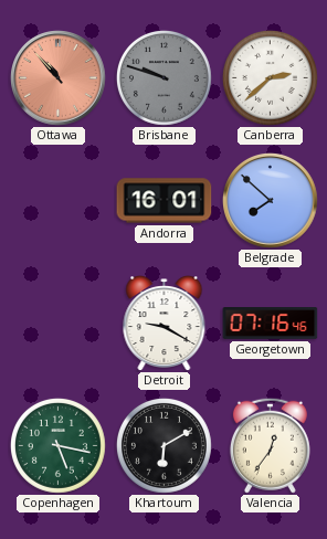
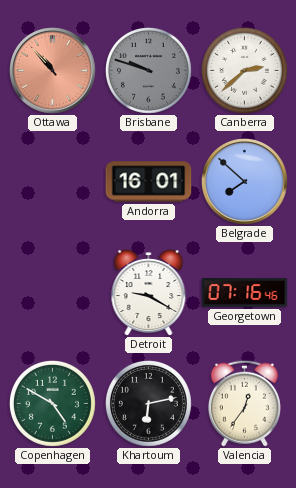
Copenhagen: 5:17 -> 4:50
Khartoum: 6:10 -> 6:13
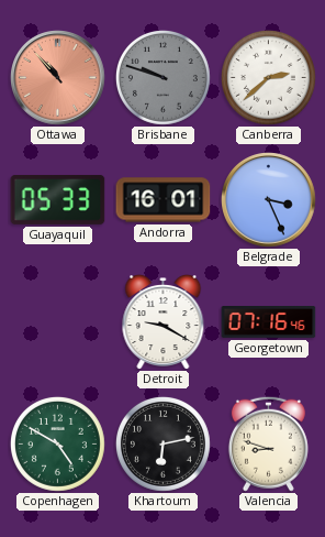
Guayaquil: none -> 05:33
Belgrade: 7:52 -> 3:26
Valencia: 12:36 -> 8:48
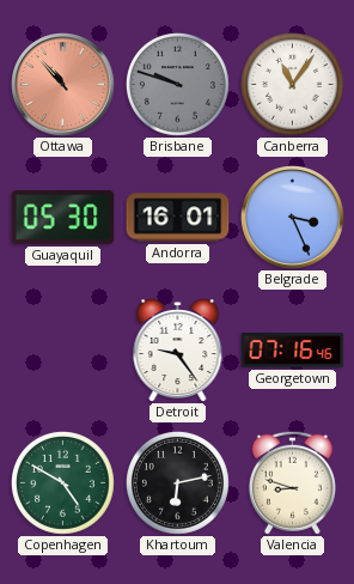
Canberra: 2:38 -> 11:06
Guayaquil: 05:33 -> 05:30
Detroit: 9:20 -> 9:24
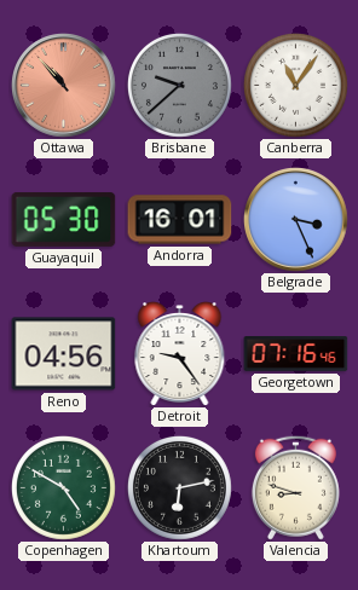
Brisbane: 9:48 -> 9:38
Reno: none -> 04:56
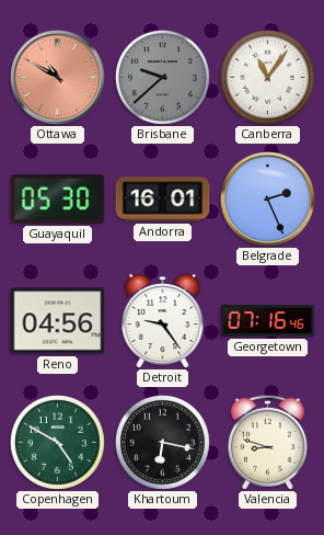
Ottawa: 10:53 -> 10:50
Belgrade: 3:26 -> 2:26
Khartoum: 6:13 -> 6:17
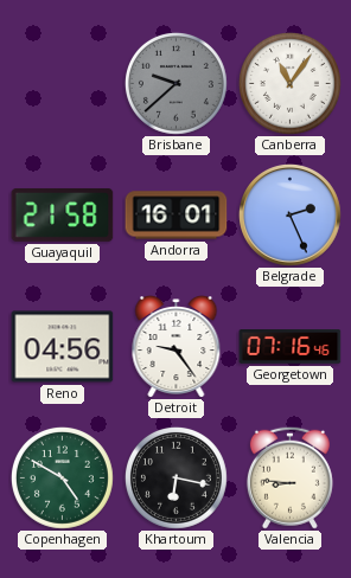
Ottawa: 10:50 -> none
Guayaquil: 05:30 -> 21:58
Valencia: 8:48 -> 8:46
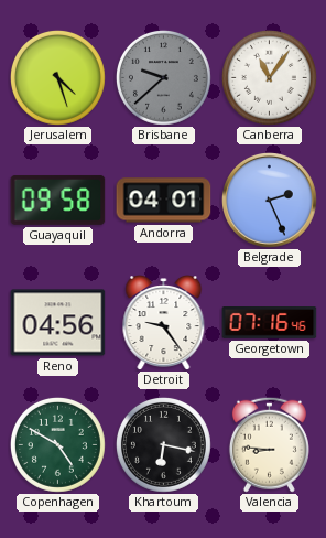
Jerusalem: none -> 4:27
Guayaquil: 21:58 -> 09:58
Andorra: 16:01 -> 04:01
